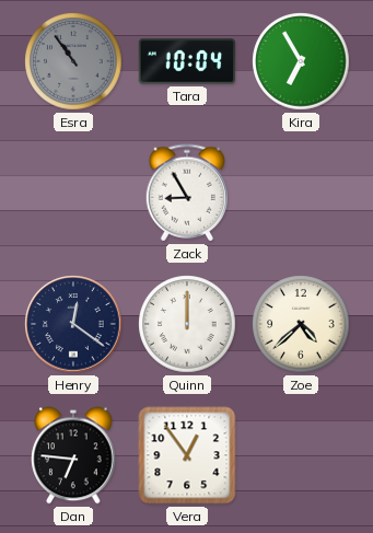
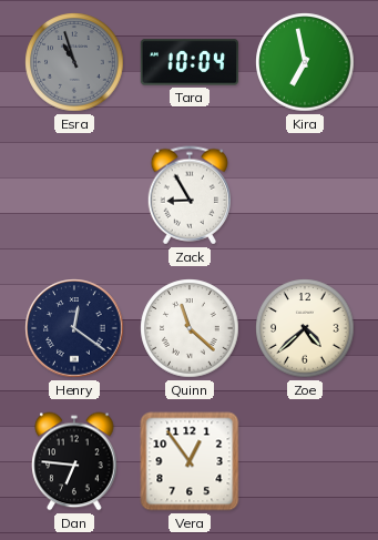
Esra: 10:54 -> 10:57
Kira: 6:55 -> 6:58
Quinn: 12:00 -> 11:22
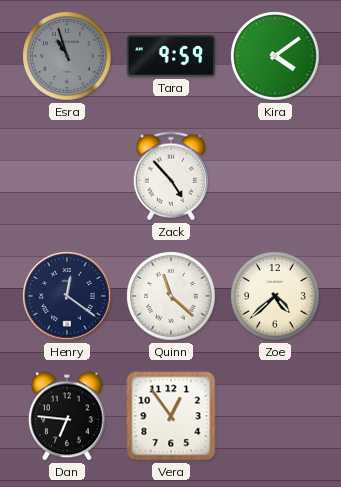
Tara: 10:04 -> 9:59
Kira: 6:58 -> 4:09
Zack: 8:55 -> 4:53
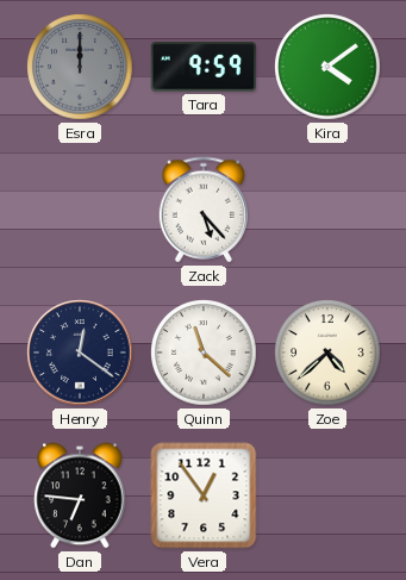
Esra: 10:57 -> 12:00
Zack: 4:53 -> 5:23
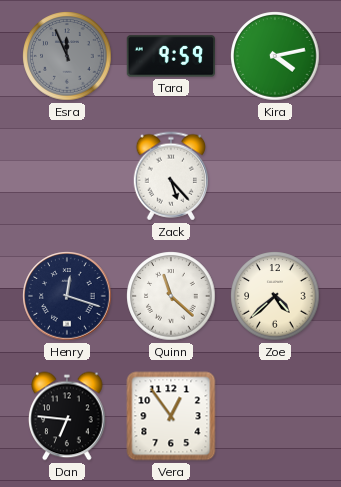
Esra: 12:00 -> 11:56
Kira: 4:09 -> 4:13
Henry: 12:21 -> 12:18
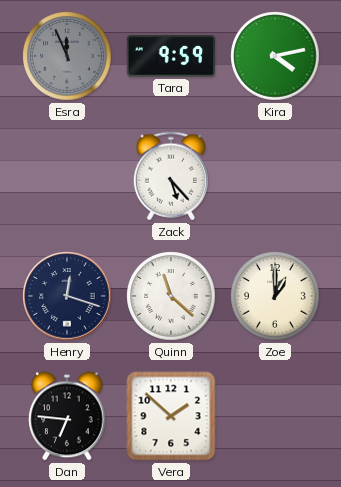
Zoe: 4:38 -> 1:00
Vera: 12:54 -> 1:52
